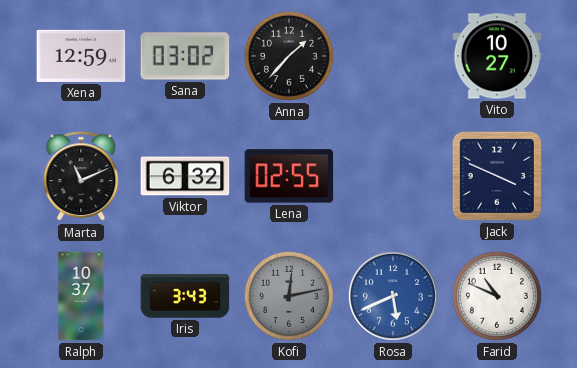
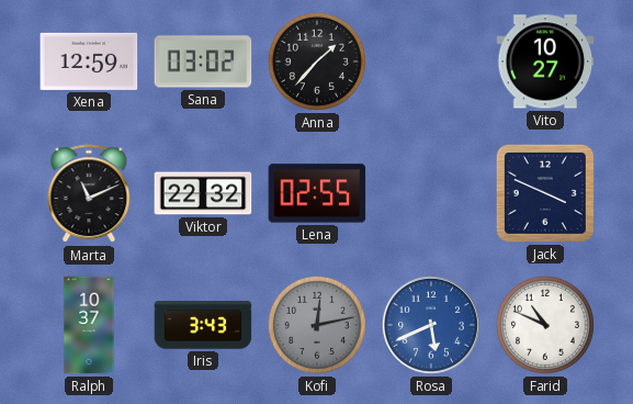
Viktor: 6:32 -> 22:32
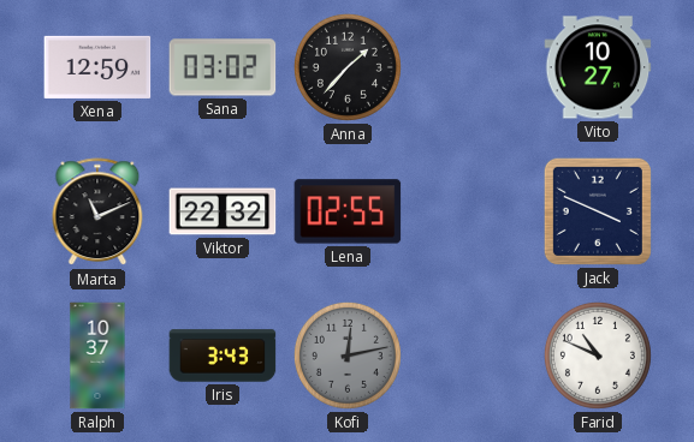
Rosa: 5:41 -> none
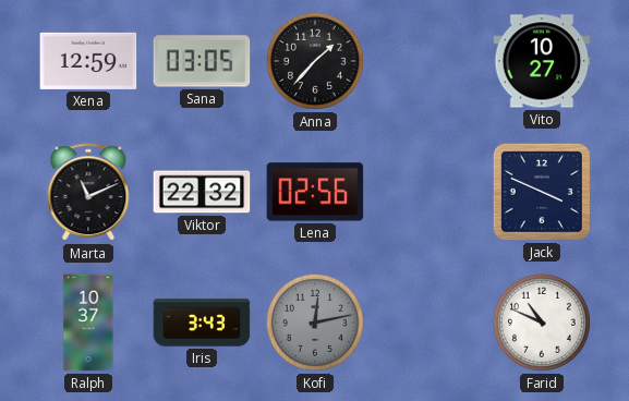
Sana: 03:02 -> 03:05
Lena: 02:55 -> 02:56
